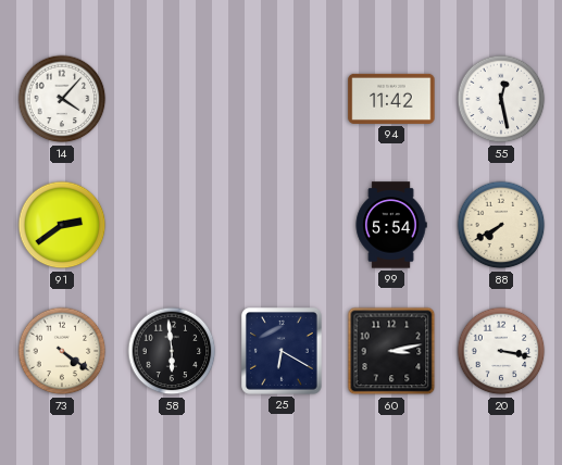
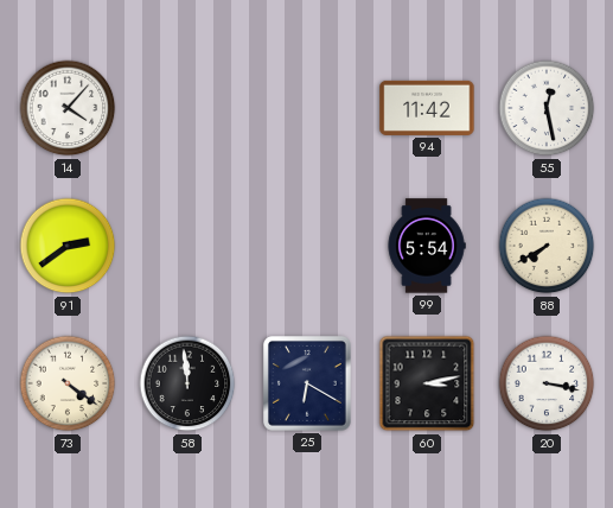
58: 5:59 -> 11:59
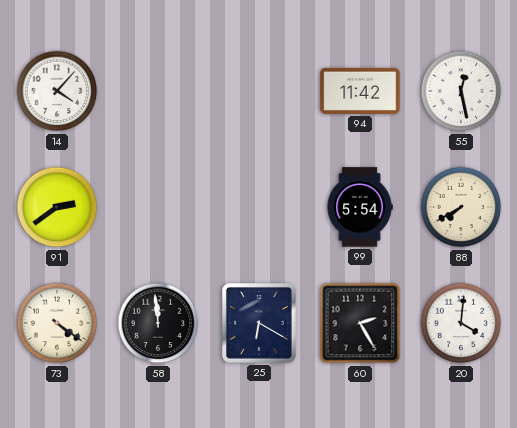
60: 3:13 -> 2:25
20: 3:17 -> 4:01
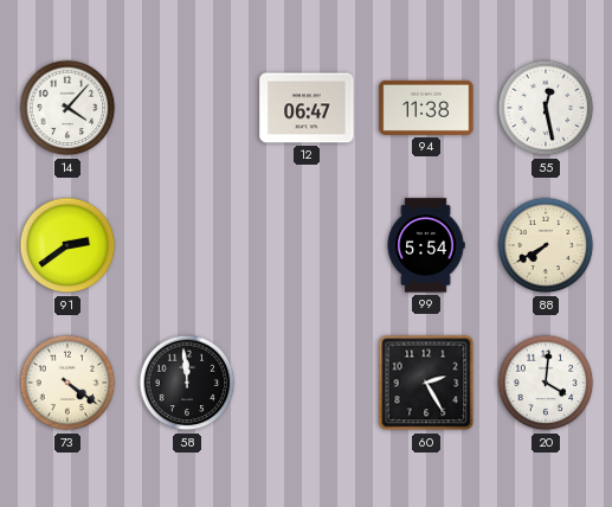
12: none -> 06:47
94: 11:42 -> 11:38
25: 6:20 -> none
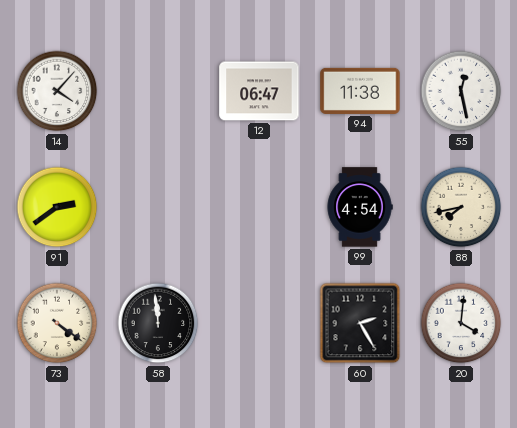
99: 5:54 -> 4:54
88: 7:40 -> 7:43
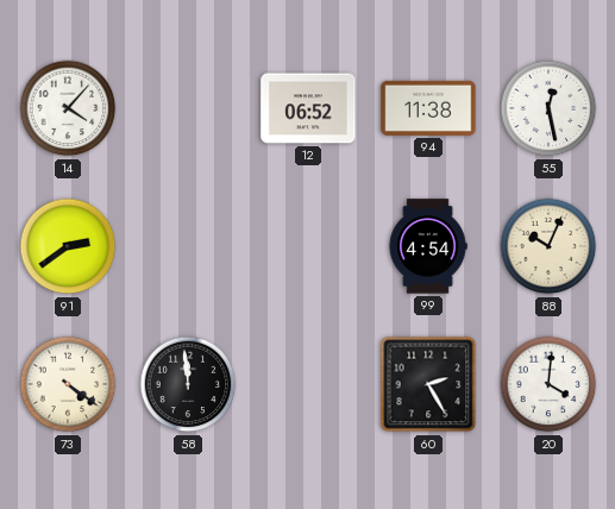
12: 06:47 -> 06:52
88: 7:43 -> 10:04
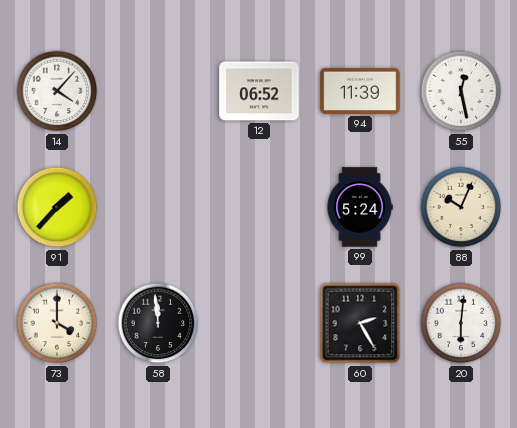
94: 11:38 -> 11:39
91: 2:39 -> 1:37
99: 4:54 -> 5:24
73: 4:21 -> 4:00
20: 4:01 -> 6:01
